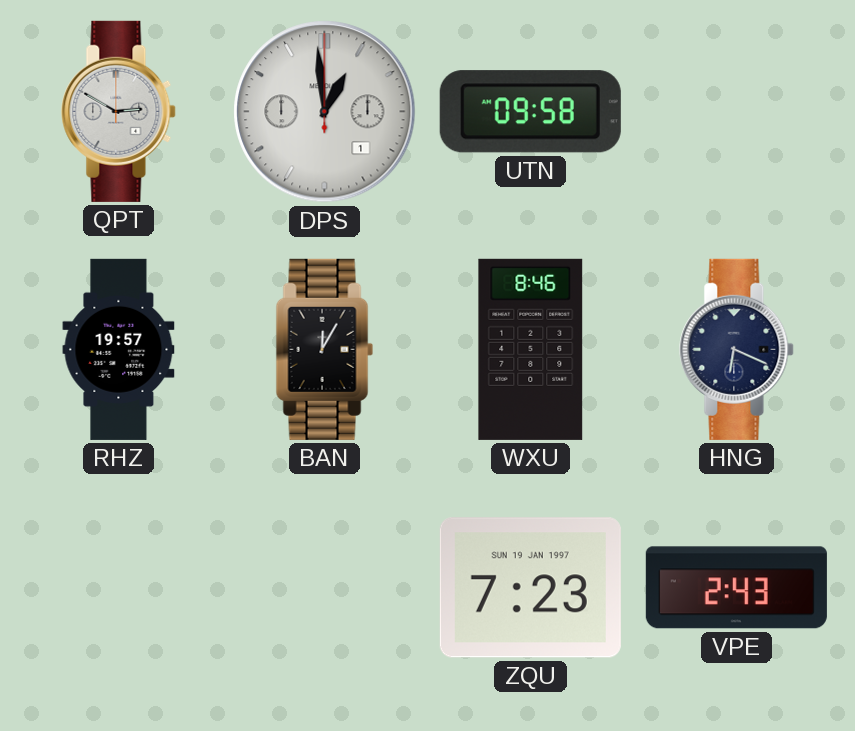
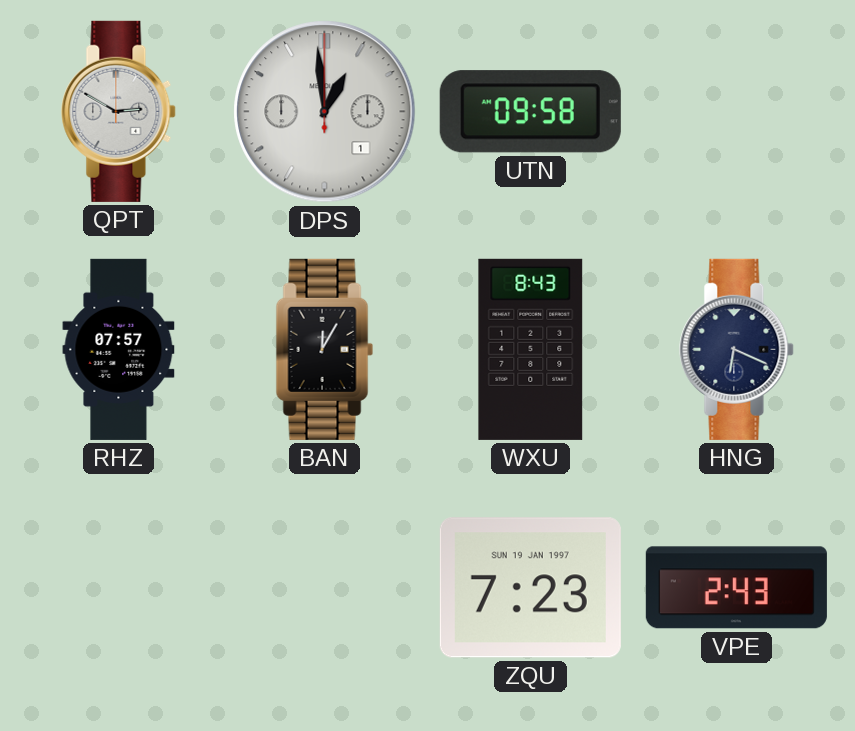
RHZ: 19:57 -> 07:57
WXU: 8:46 -> 8:43
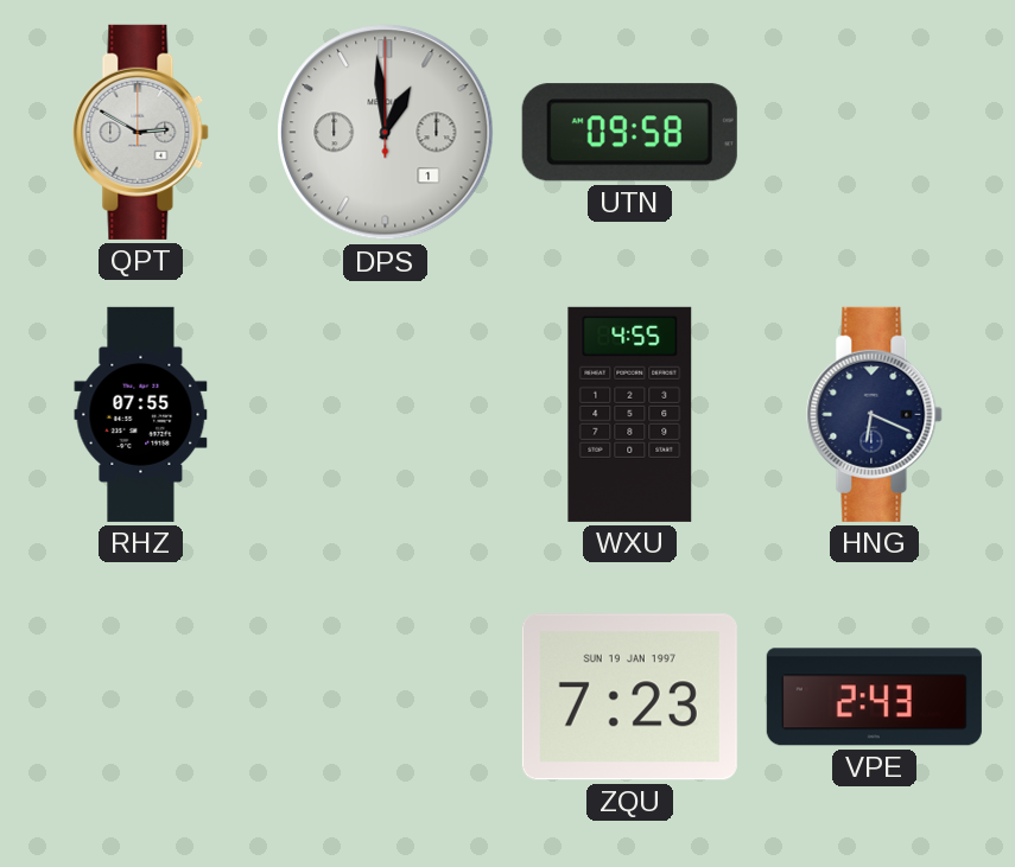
RHZ: 07:57 -> 07:55
BAN: 12:05 -> none
WXU: 8:43 -> 4:55
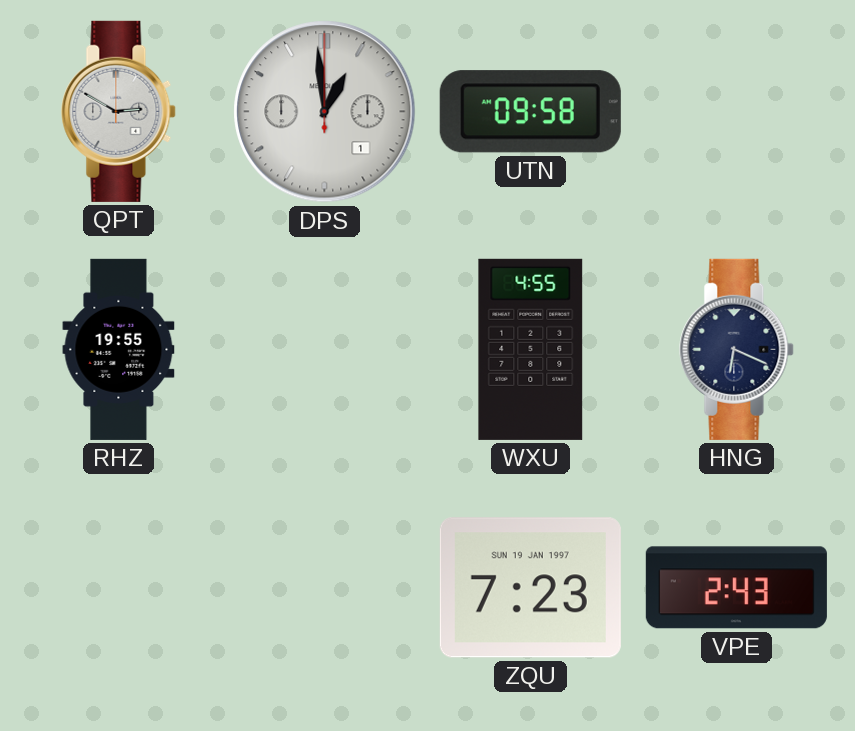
RHZ: 07:55 -> 19:55
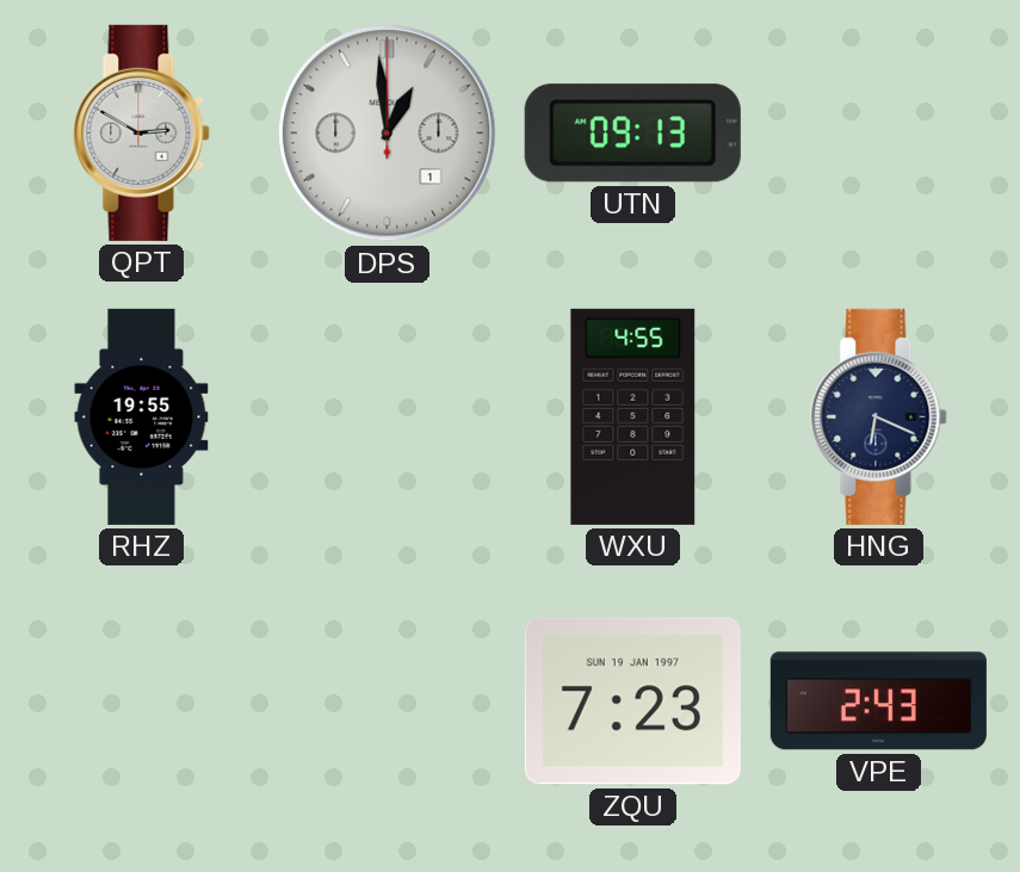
UTN: 09:58 -> 09:13
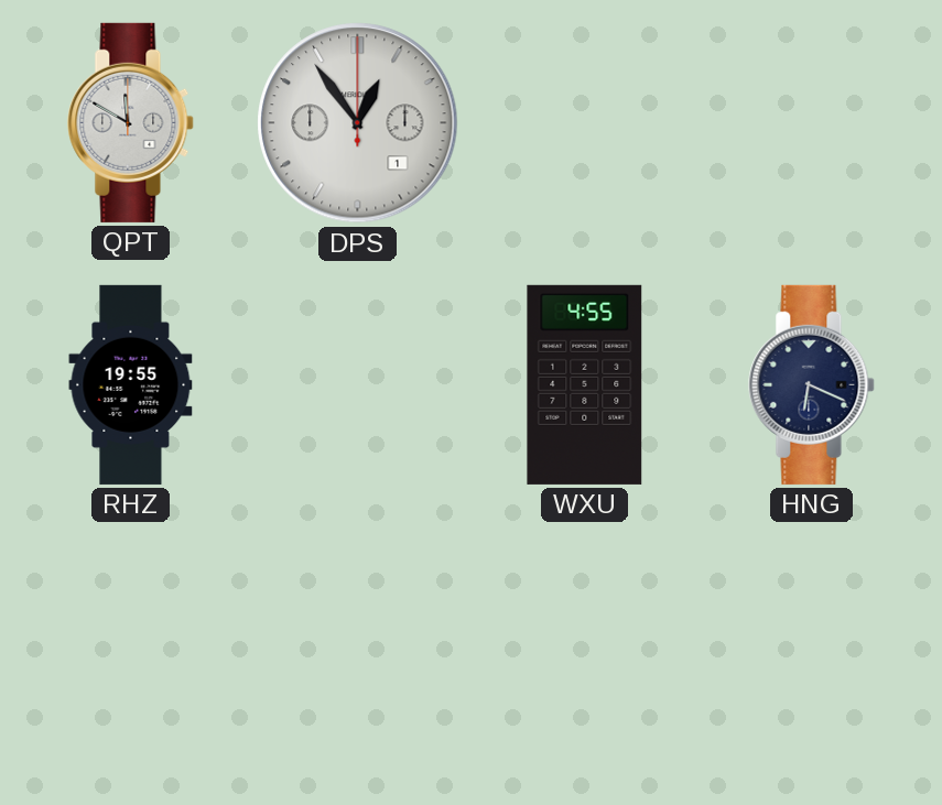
QPT: 2:50 -> 11:50
DPS: 12:59 -> 12:54
UTN: 09:13 -> none
ZQU: 7:23 -> none
VPE: 2:43 -> none
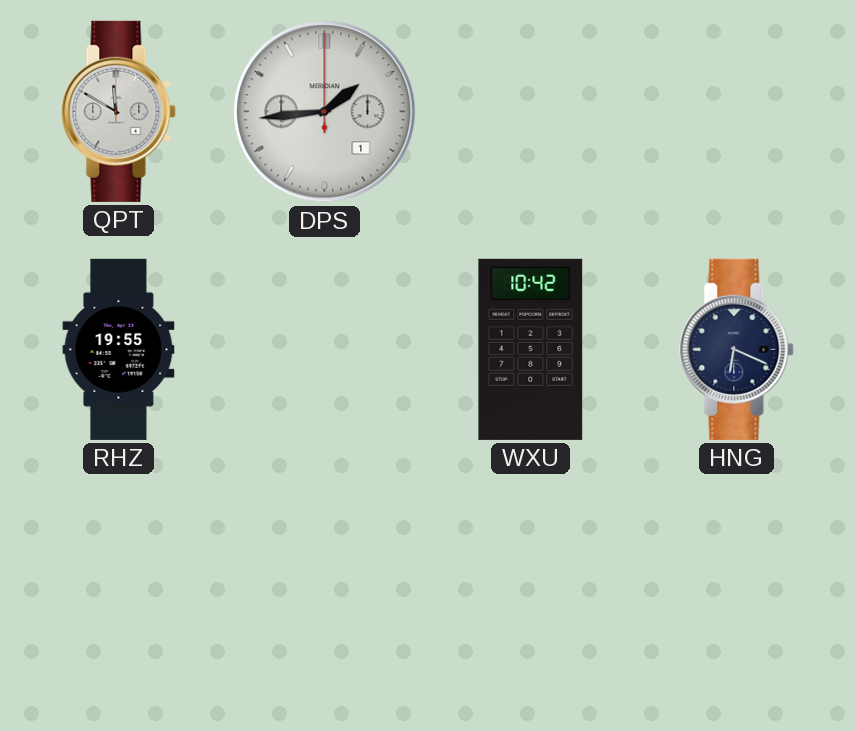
DPS: 12:54 -> 1:44
WXU: 4:55 -> 10:42
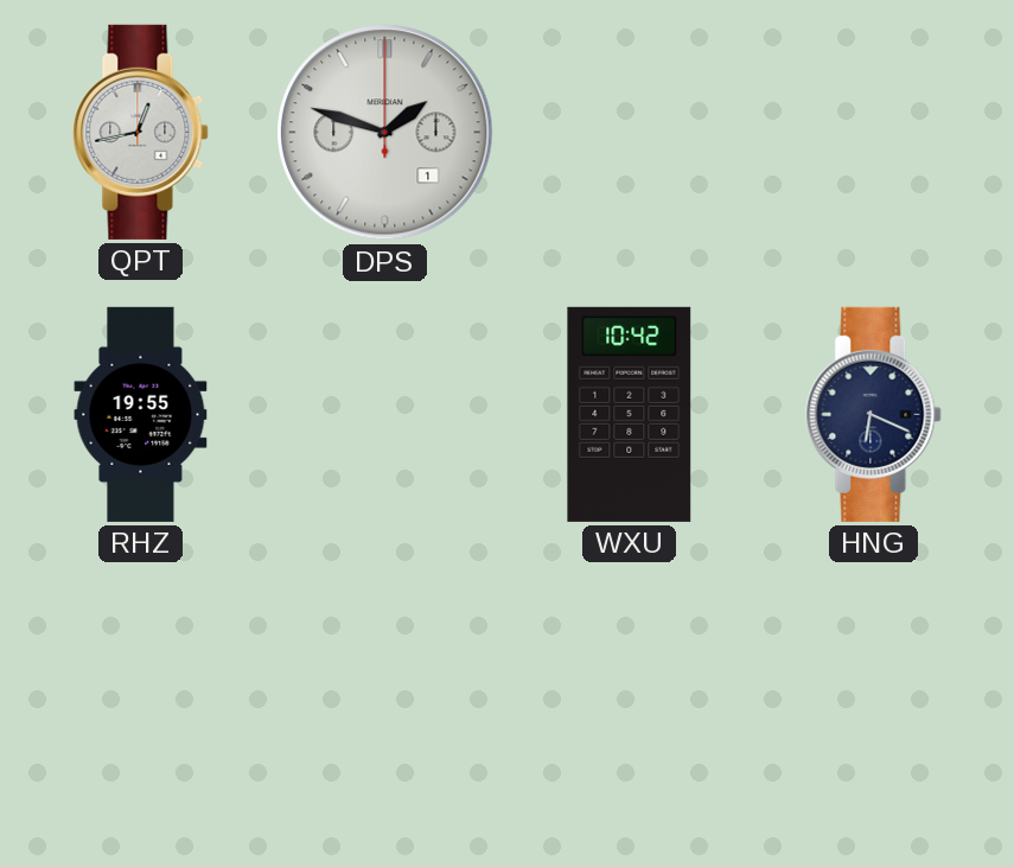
QPT: 11:50 -> 12:43
DPS: 1:44 -> 1:48
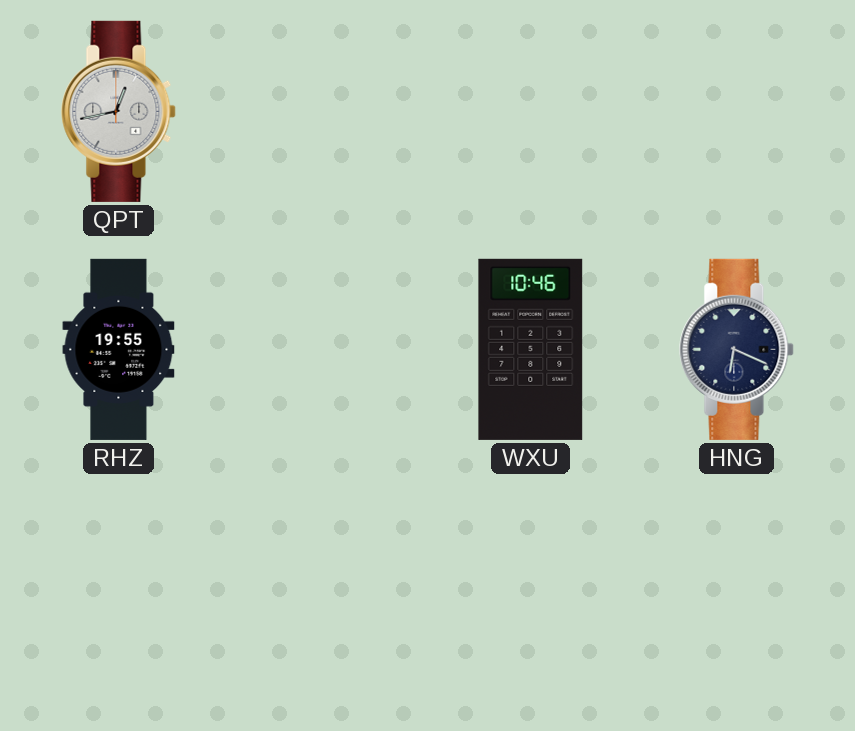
DPS: 1:48 -> none
WXU: 10:42 -> 10:46
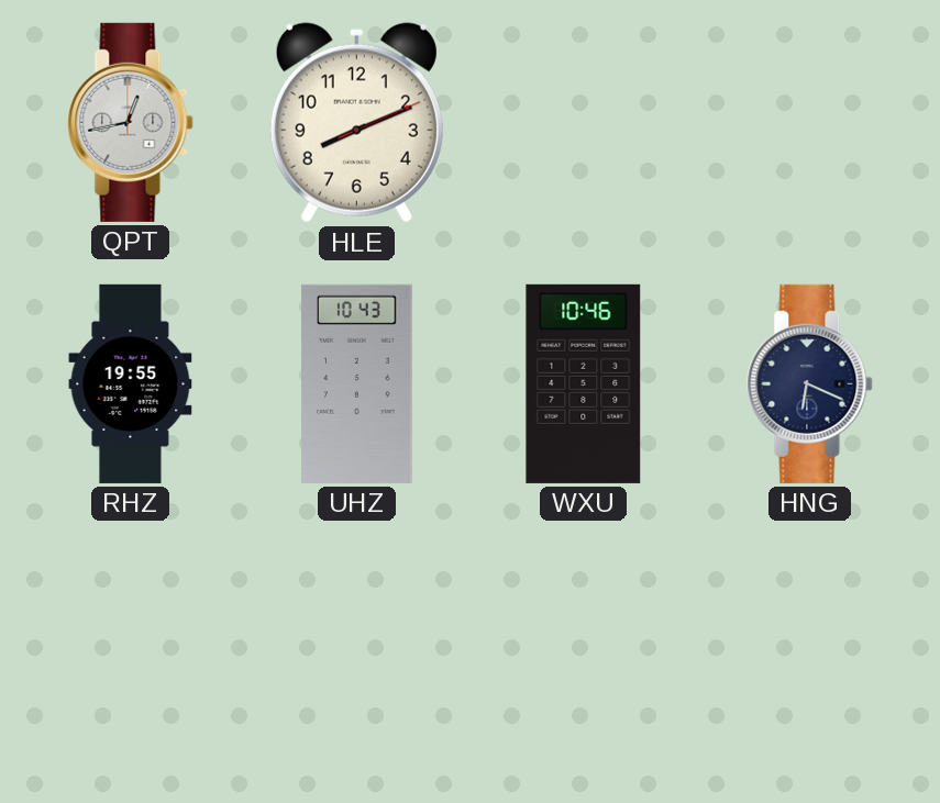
HLE: none -> 8:11
UHZ: none -> 10:43
